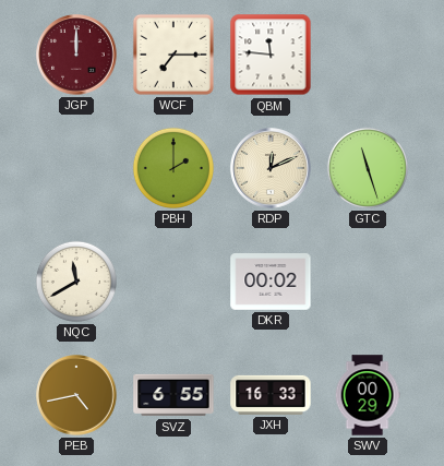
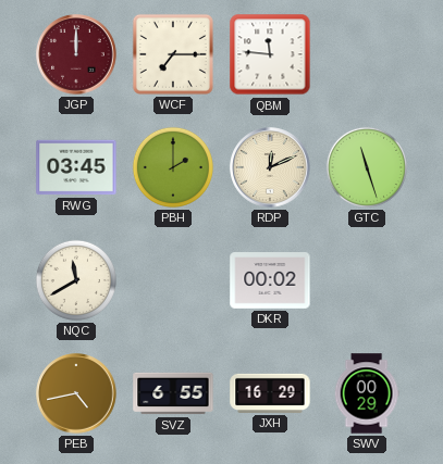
RWG: none -> 03:45
JXH: 16:33 -> 16:29
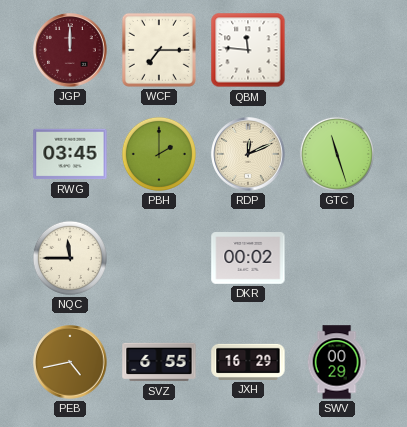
NQC: 11:40 -> 11:45
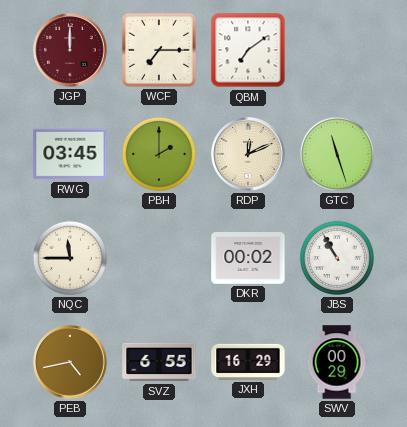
QBM: 11:46 -> 7:09
JBS: none -> 10:55
